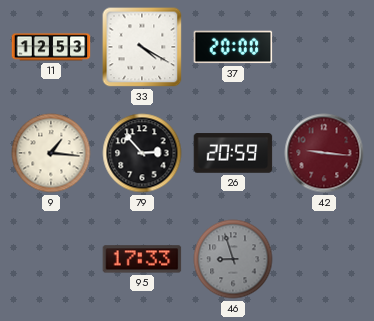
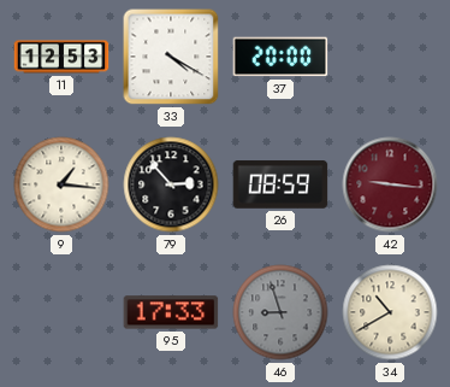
26: 20:59 -> 08:59
34: none -> 10:40
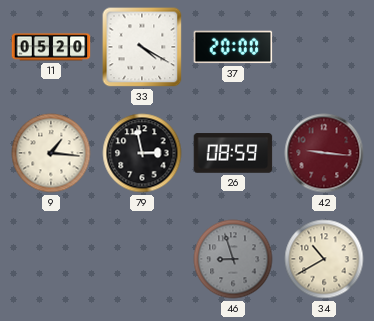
11: 12:53 -> 05:20
79: 2:53 -> 2:58
95: 17:33 -> none
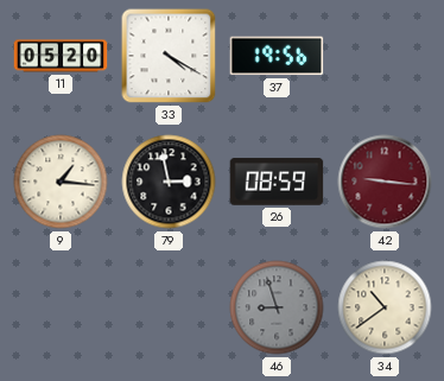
37: 20:00 -> 19:56
34: 10:40 -> 10:39
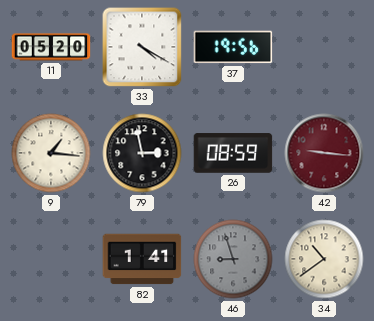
82: none -> 1:41
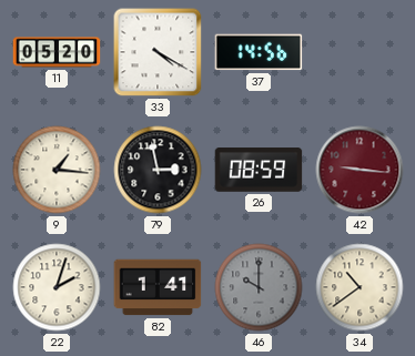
37: 19:56 -> 14:56
22: none -> 2:03
46: 8:57 -> 10:00
